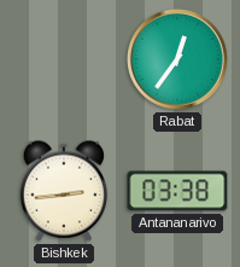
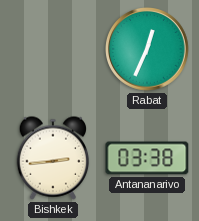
Rabat: 12:36 -> 12:34
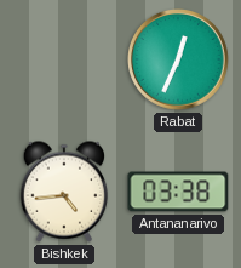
Bishkek: 2:44 -> 4:44
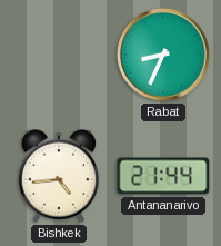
Rabat: 12:34 -> 8:34
Antananarivo: 03:38 -> 21:44
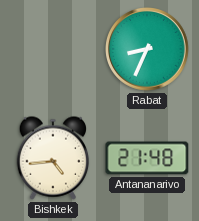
Antananarivo: 21:44 -> 21:48
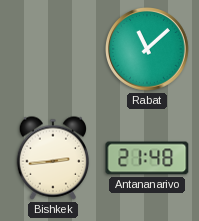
Rabat: 8:34 -> 11:08
Bishkek: 4:44 -> 2:44
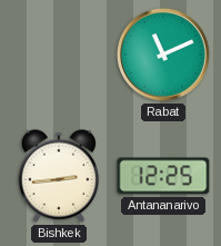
Rabat: 11:08 -> 11:11
Antananarivo: 21:48 -> 12:25
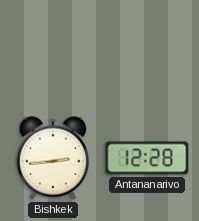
Rabat: 11:11 -> none
Antananarivo: 12:25 -> 12:28
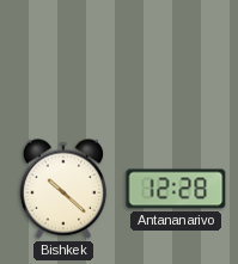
Bishkek: 2:44 -> 10:22
